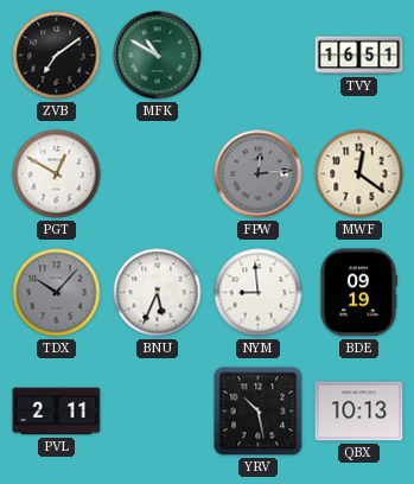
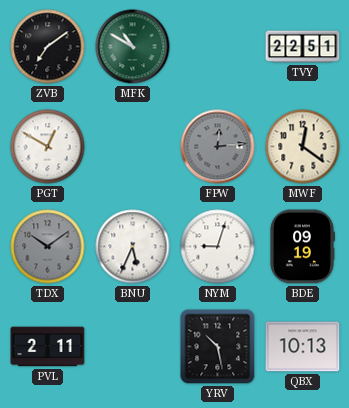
TVY: 16:51 -> 22:51
TDX: 10:07 -> 10:09
NYM: 8:59 -> 9:03
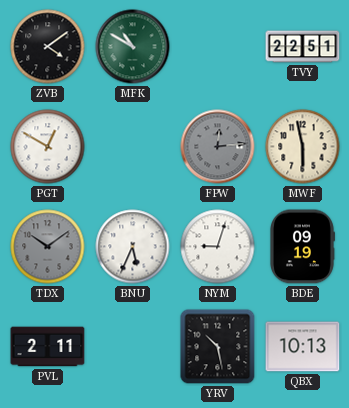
ZVB: 7:09 -> 4:09
MWF: 12:21 -> 5:58
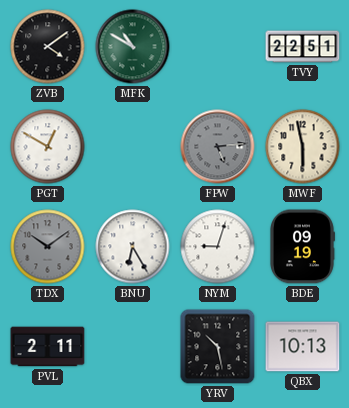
FPW: 12:14 -> 5:14
BNU: 5:34 -> 6:25
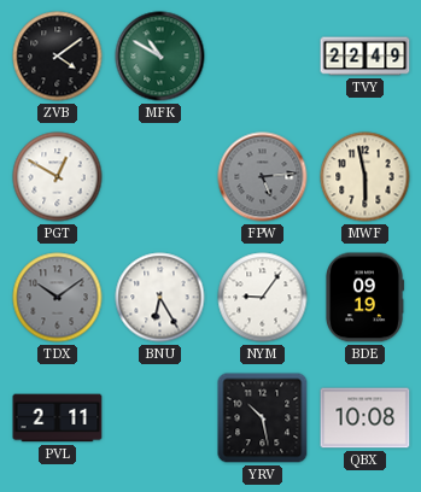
TVY: 22:51 -> 22:49
NYM: 9:03 -> 9:06
QBX: 10:13 -> 10:08
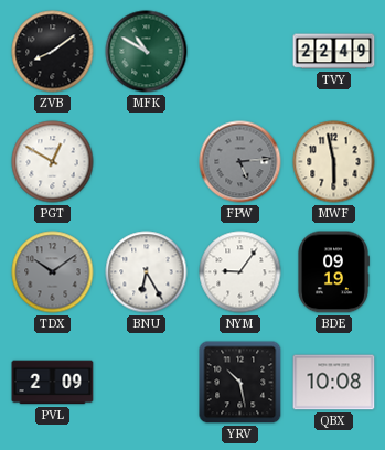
ZVB: 4:09 -> 8:09
PVL: 2:11 -> 2:09
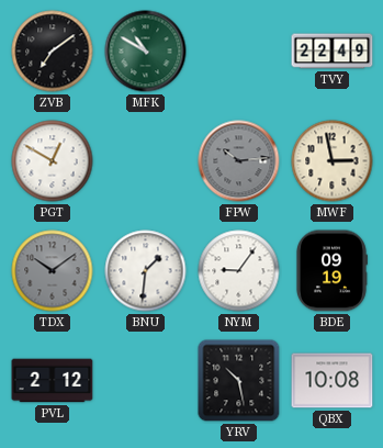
ZVB: 8:09 -> 7:09
FPW: 5:14 -> 10:14
MWF: 5:58 -> 2:58
BNU: 6:25 -> 1:31
PVL: 2:09 -> 2:12
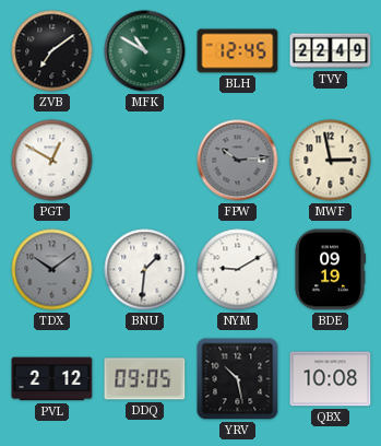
BLH: none -> 12:45
NYM: 9:06 -> 9:10
DDQ: none -> 09:05
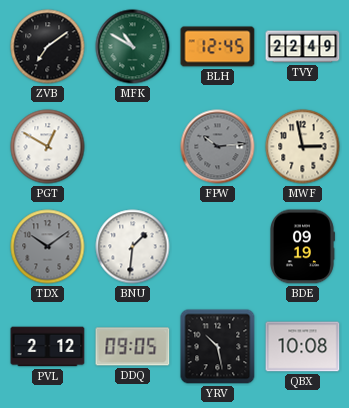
NYM: 9:10 -> none
